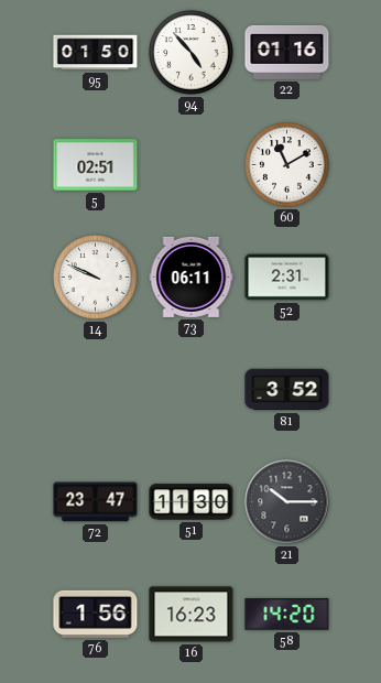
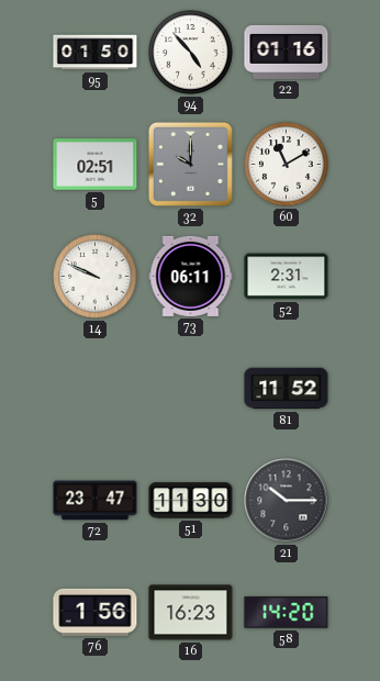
32: none -> 10:00
81: 3:52 -> 11:52
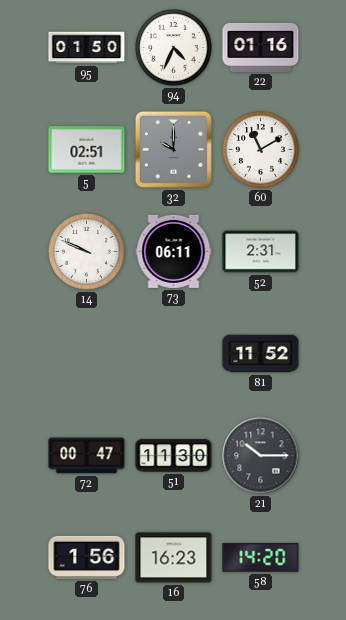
94: 4:53 -> 4:34
72: 23:47 -> 00:47
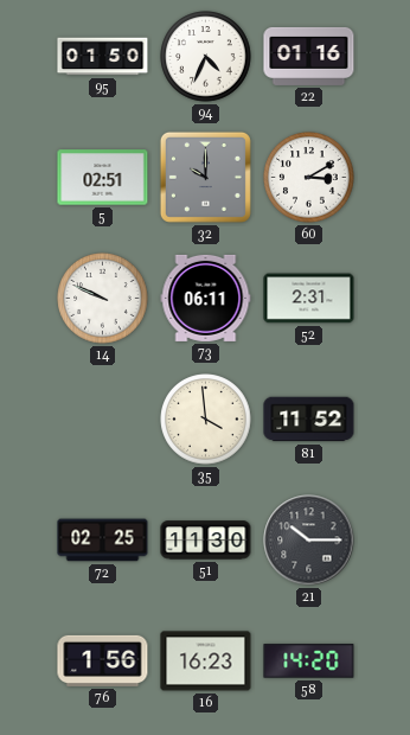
60: 11:10 -> 3:10
35: none -> 3:59
72: 00:47 -> 02:25
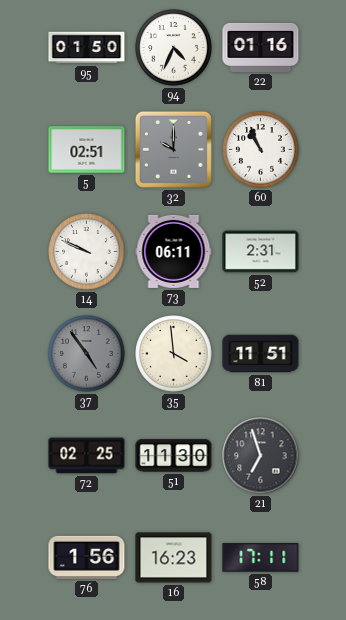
60: 3:10 -> 10:56
37: none -> 4:54
81: 11:52 -> 11:51
21: 10:15 -> 6:57
58: 14:20 -> 17:11
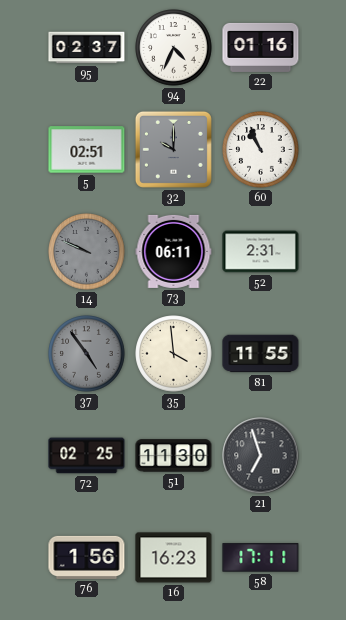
95: 01:50 -> 02:37
14 dial: white -> grey
81: 11:51 -> 11:55
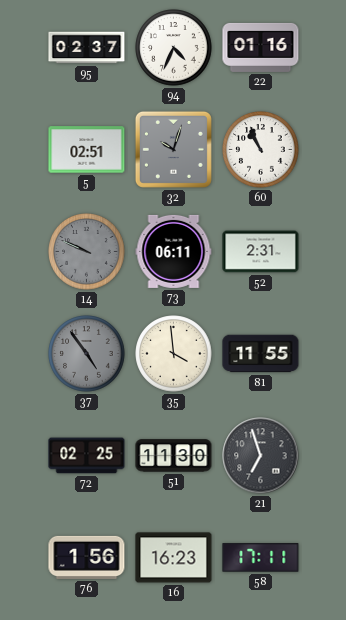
32: 10:00 -> 10:03
